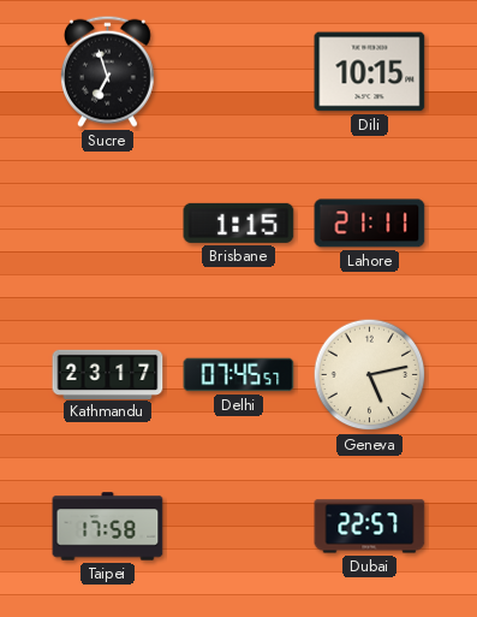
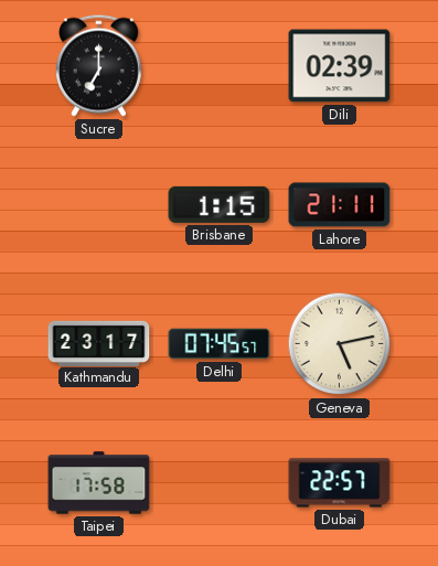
Sucre: 6:57 -> 7:00
Dili: 10:15 -> 02:39
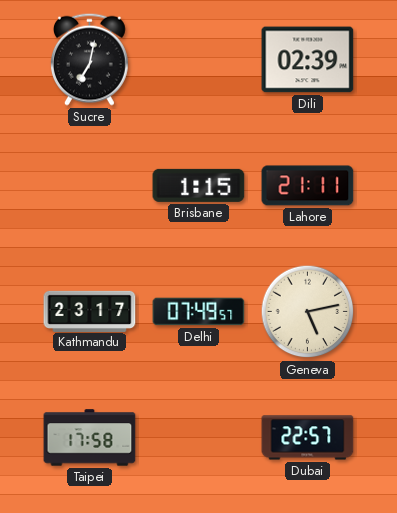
Sucre: 7:00 -> 7:02
Delhi: 07:45 -> 07:49
